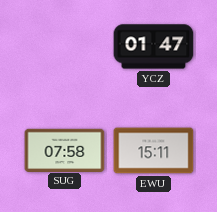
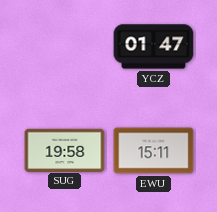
SUG: 07:58 -> 19:58
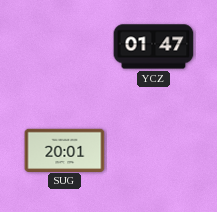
SUG: 19:58 -> 20:01
EWU: 15:11 -> none
